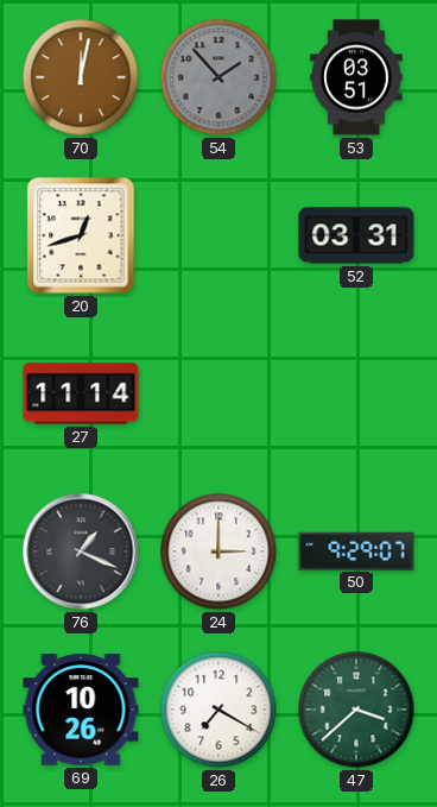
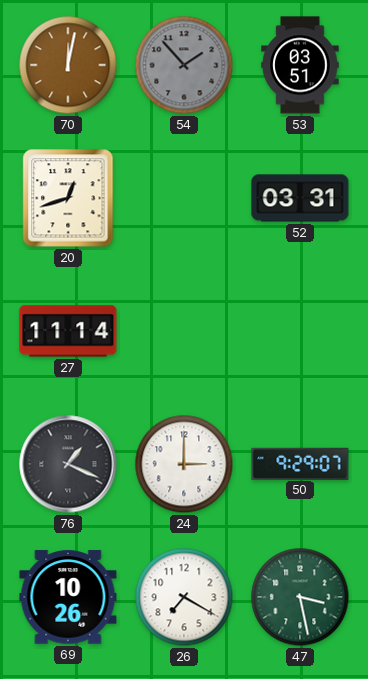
47: 3:38 -> 3:28
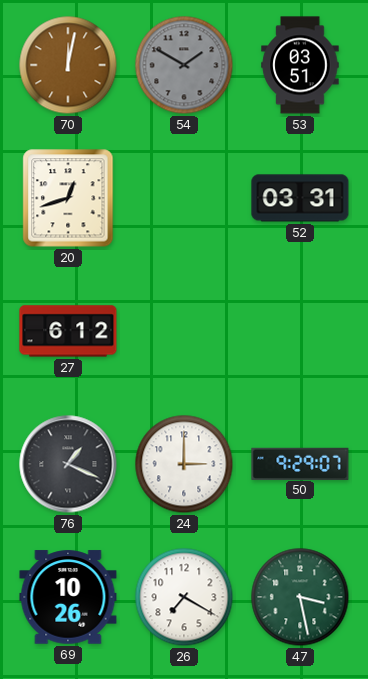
54: 1:53 -> 1:50
27: 11:14 -> 6:12
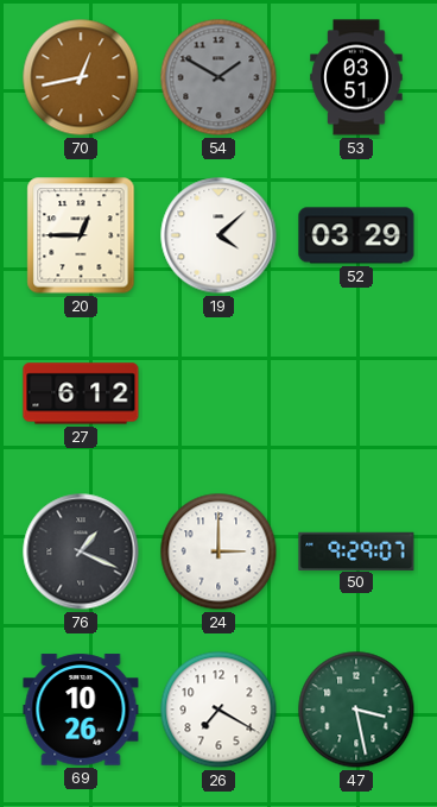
70: 12:02 -> 12:43
20: 12:42 -> 12:45
19: none -> 4:08
52: 03:31 -> 03:29
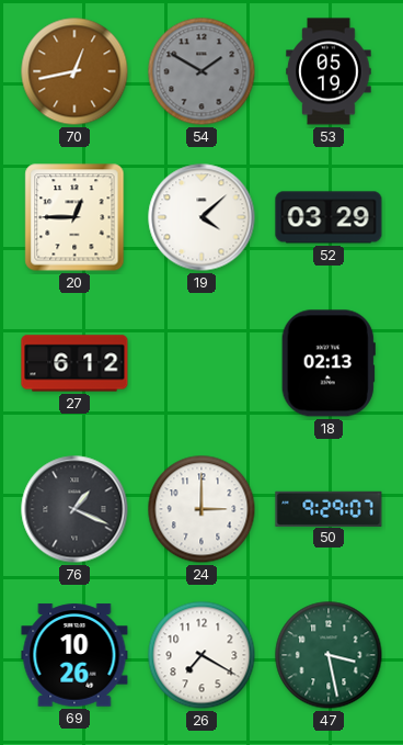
53: 03:51 -> 05:19
18: none -> 02:13
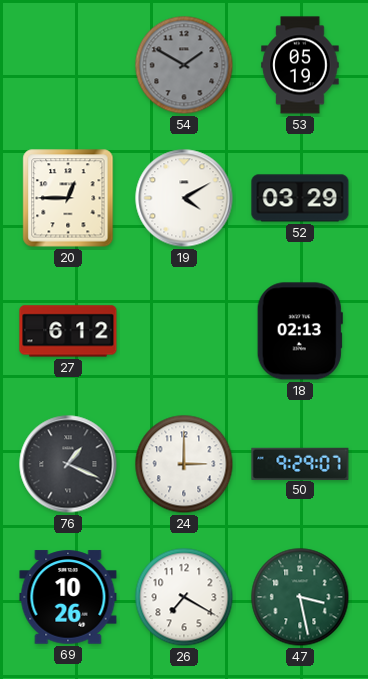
70: 12:43 -> none
19: 4:08 -> 4:10
